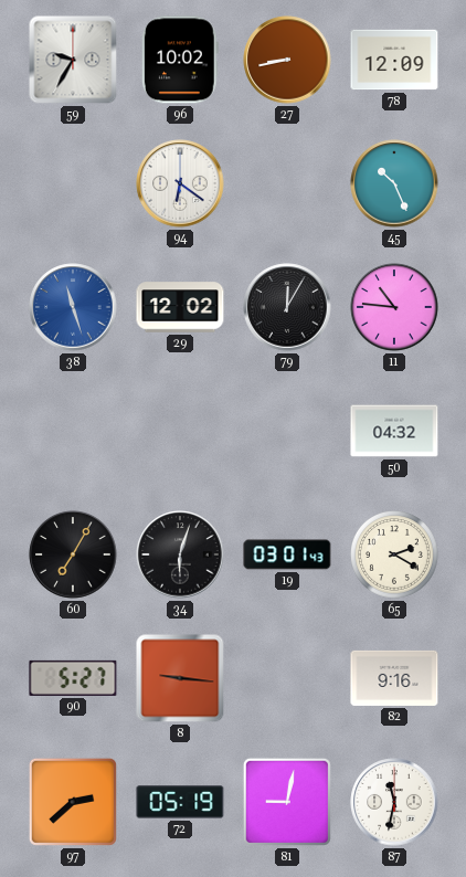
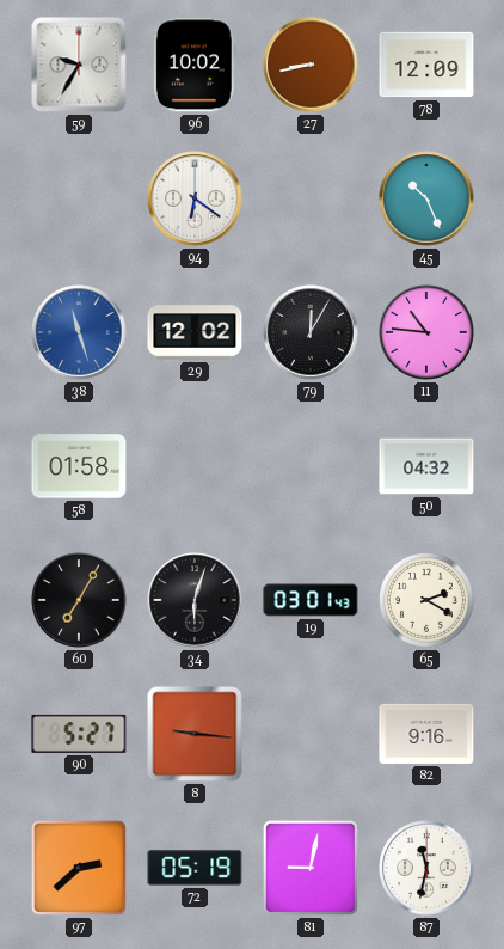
58: none -> 01:58
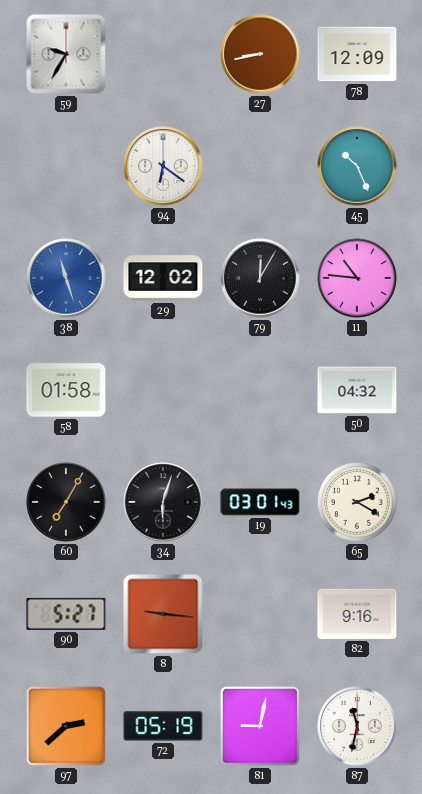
96: 10:02 -> none
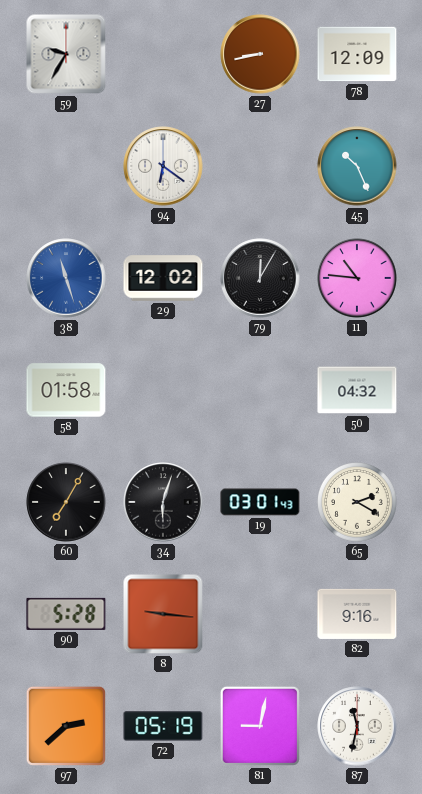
90: 5:27 -> 5:28
